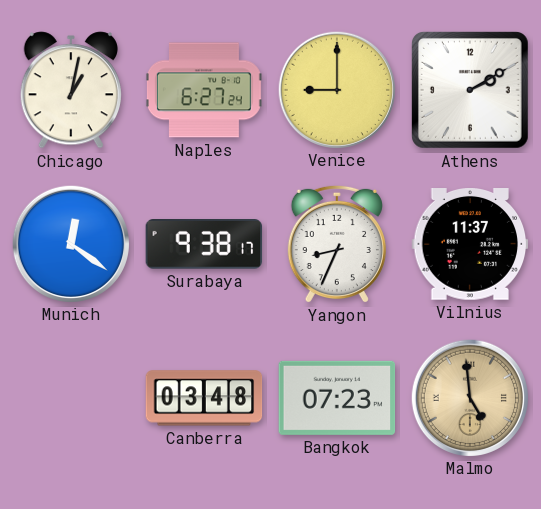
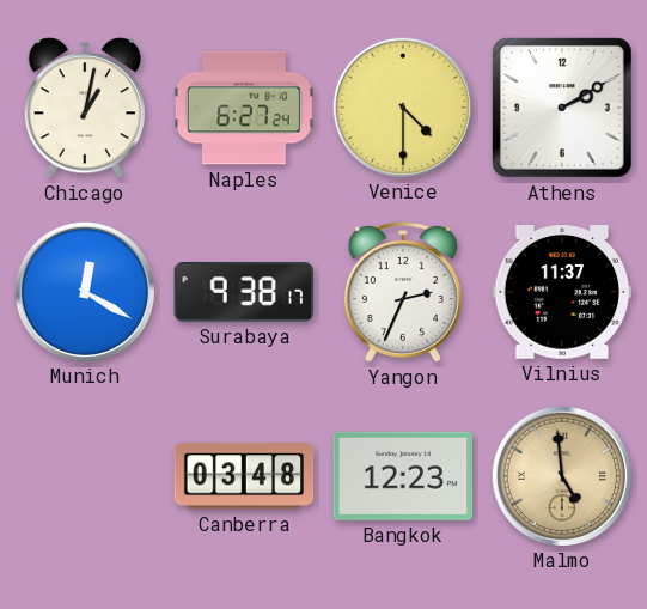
Venice: 9:00 -> 4:30
Munich: 12:21 -> 12:20
Yangon: 8:34 -> 2:34
Bangkok: 07:23 -> 12:23
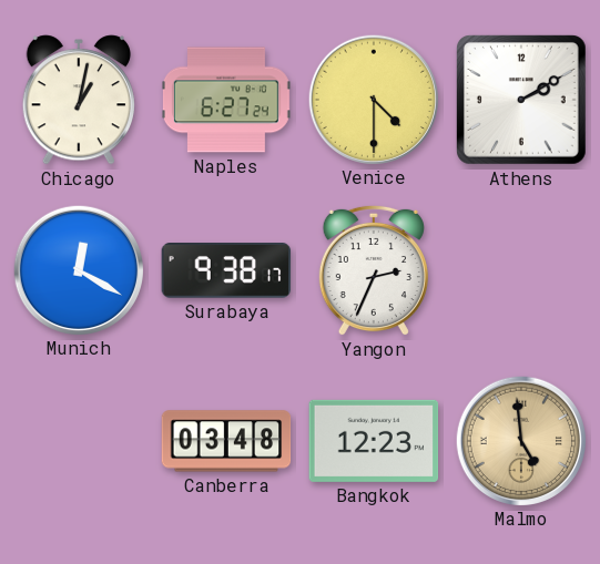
Vilnius: 11:37 -> none
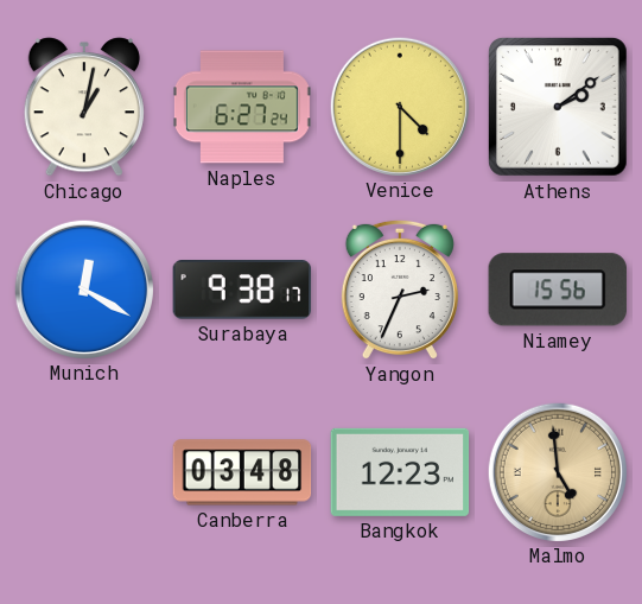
Athens: 2:10 -> 2:09
Niamey: none -> 15:56
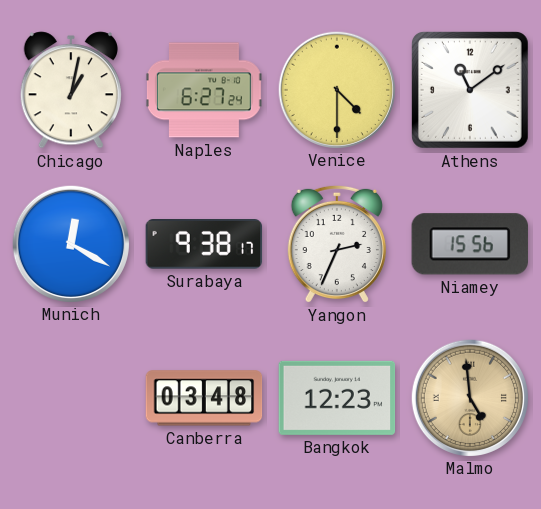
Athens: 2:09 -> 11:09
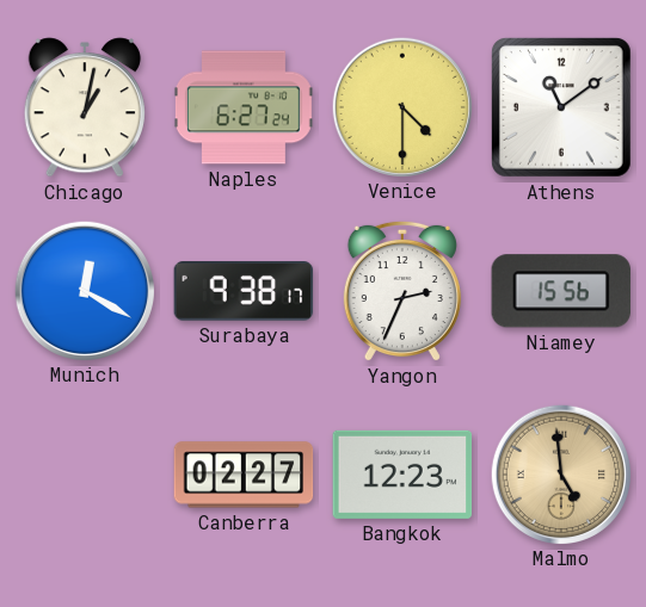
Canberra: 03:48 -> 02:27
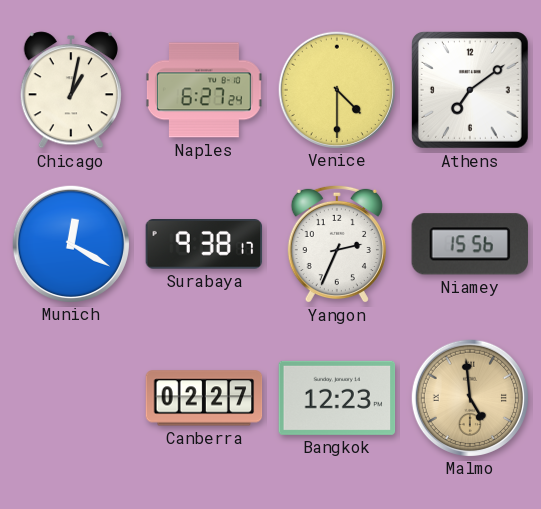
Athens: 11:09 -> 7:09
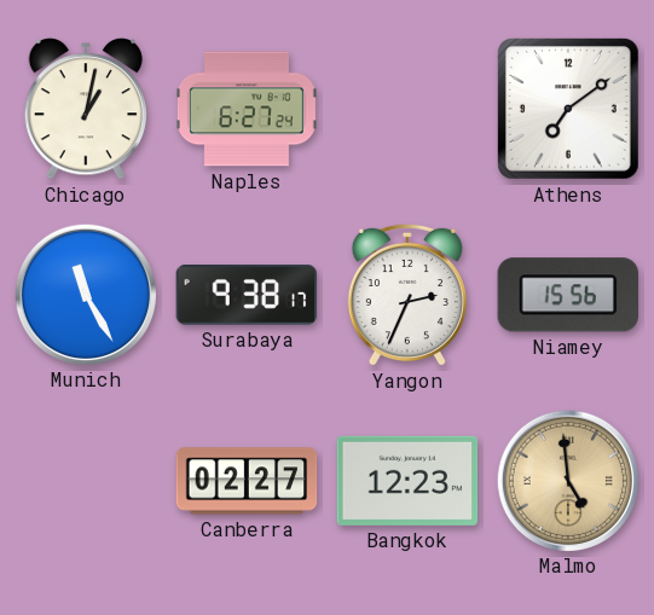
Venice: 4:30 -> none
Munich: 12:20 -> 11:25
